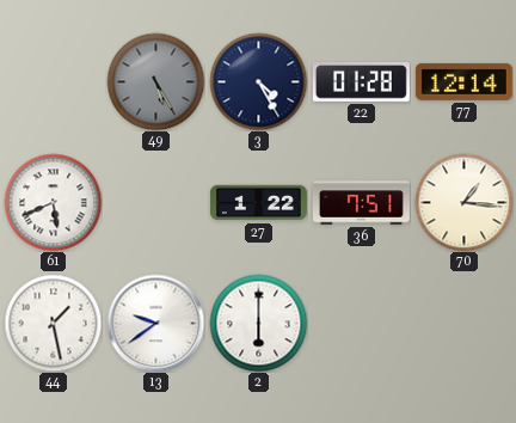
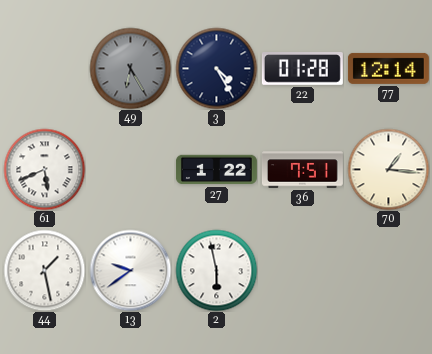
49: 5:25 -> 6:25
2: 6:00 -> 5:58
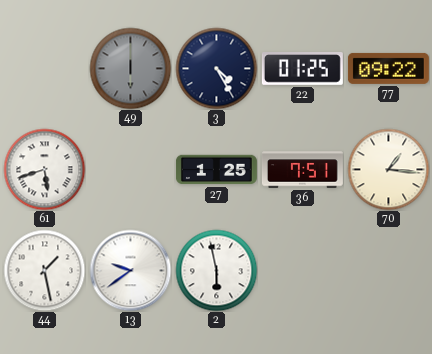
49: 6:25 -> 6:00
22: 01:28 -> 01:25
77: 12:14 -> 09:22
61: 5:41 -> 5:42
27: 1:22 -> 1:25
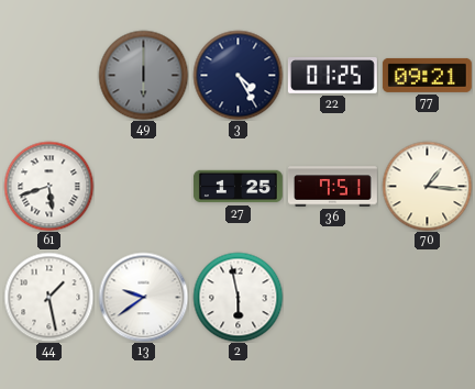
77: 09:22 -> 09:21
